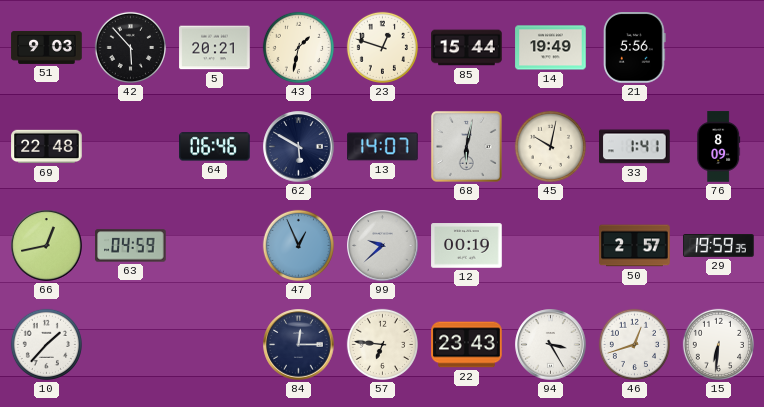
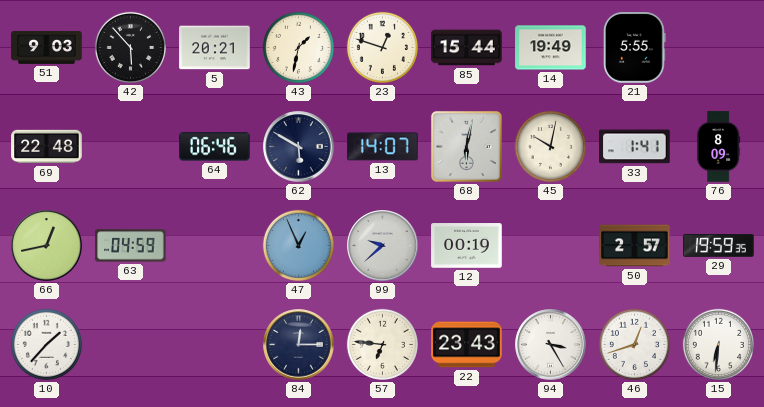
21: 5:56 -> 5:55
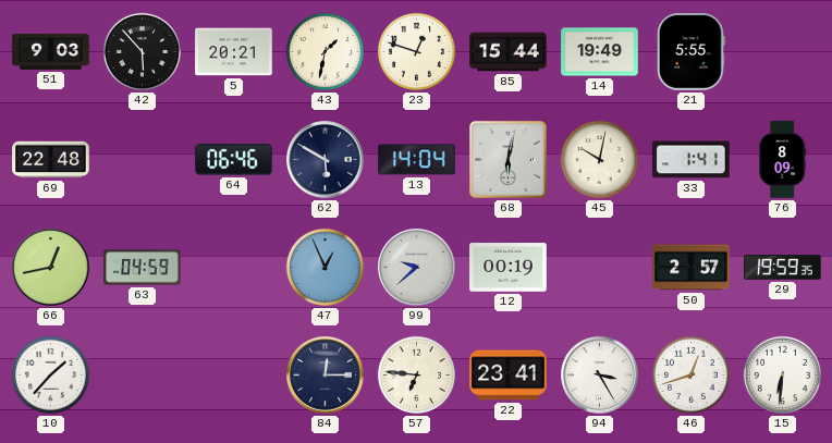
13: 14:07 -> 14:04
22: 23:43 -> 23:41
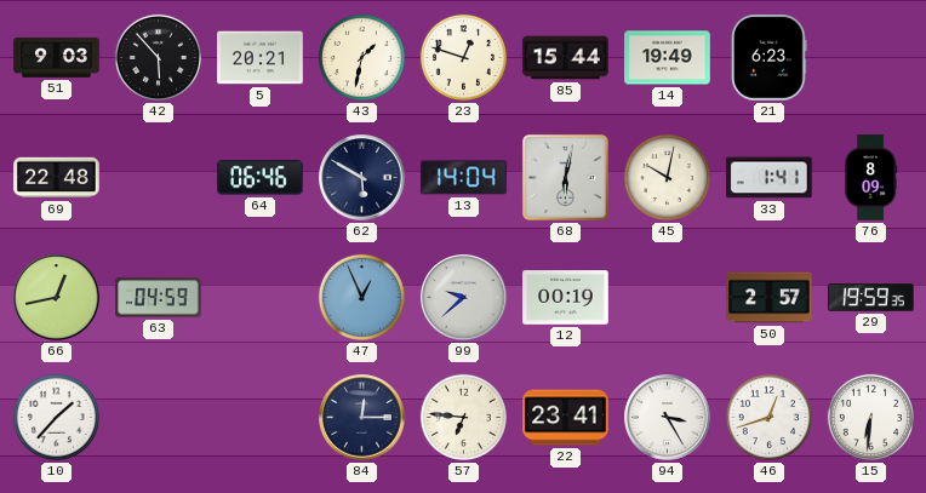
21: 5:55 -> 6:23
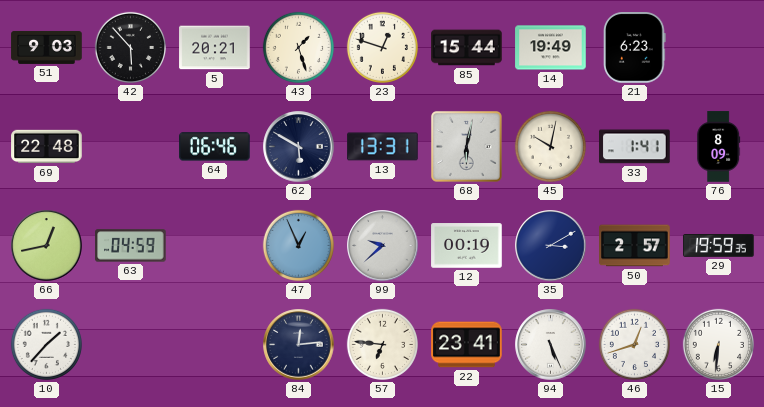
43: 1:32 -> 1:27
13: 14:04 -> 13:31
35: none -> 3:10
84: 12:15 -> 12:14
94: 3:25 -> 5:26
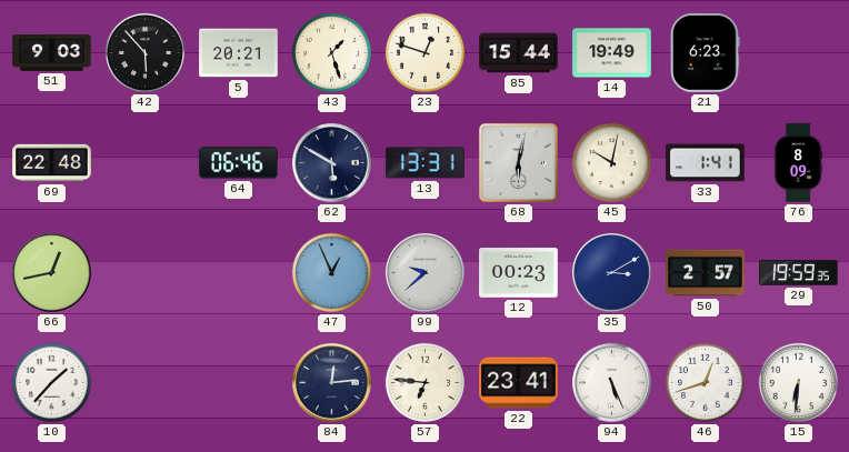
63: 04:59 -> none
12: 00:19 -> 00:23
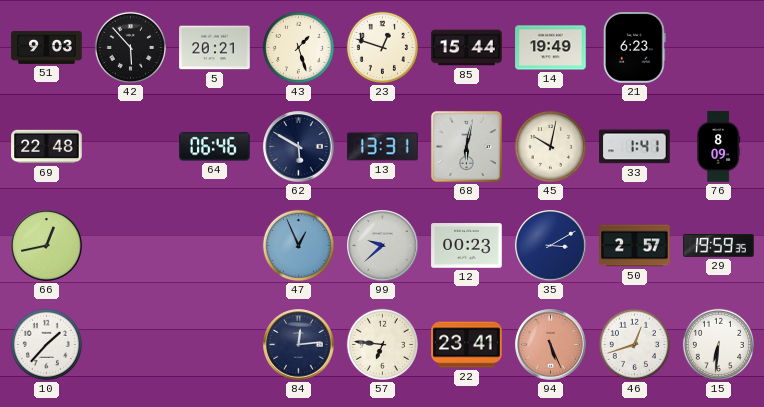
94 dial: white -> salmon
